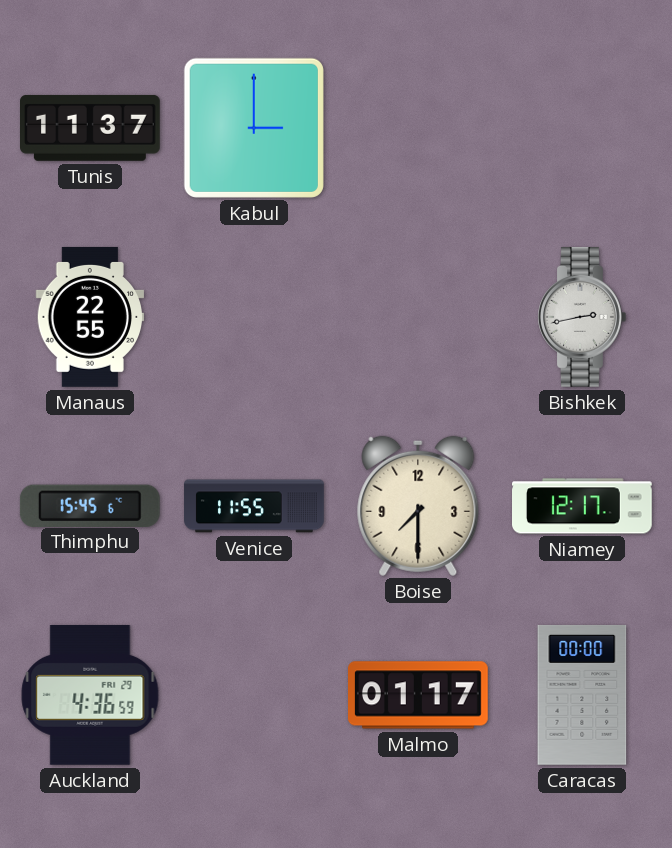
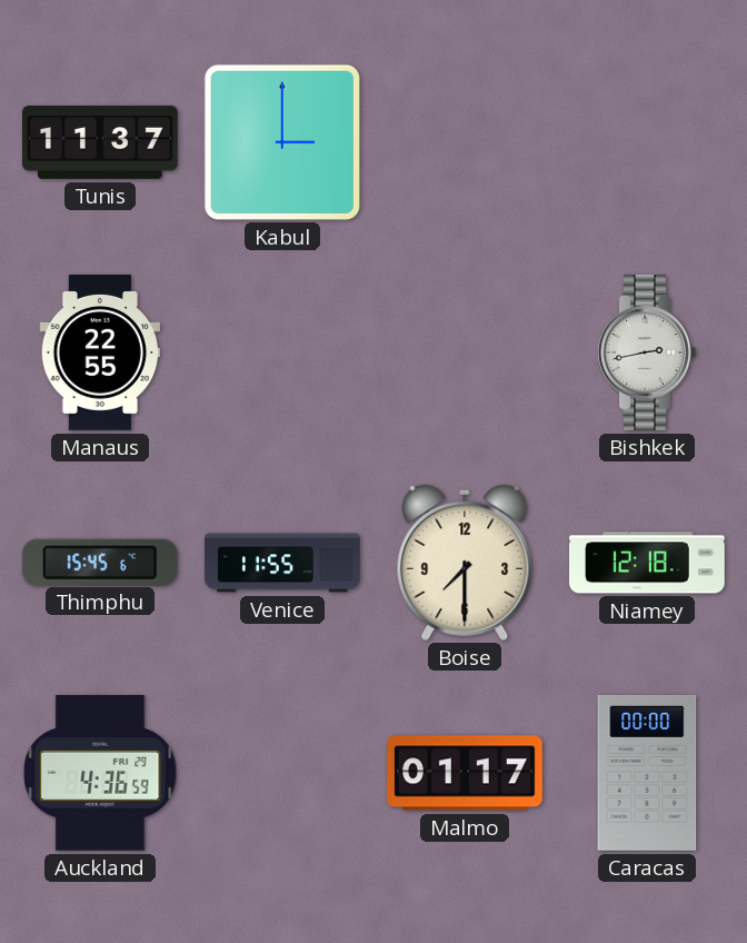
Niamey: 12:17 -> 12:18
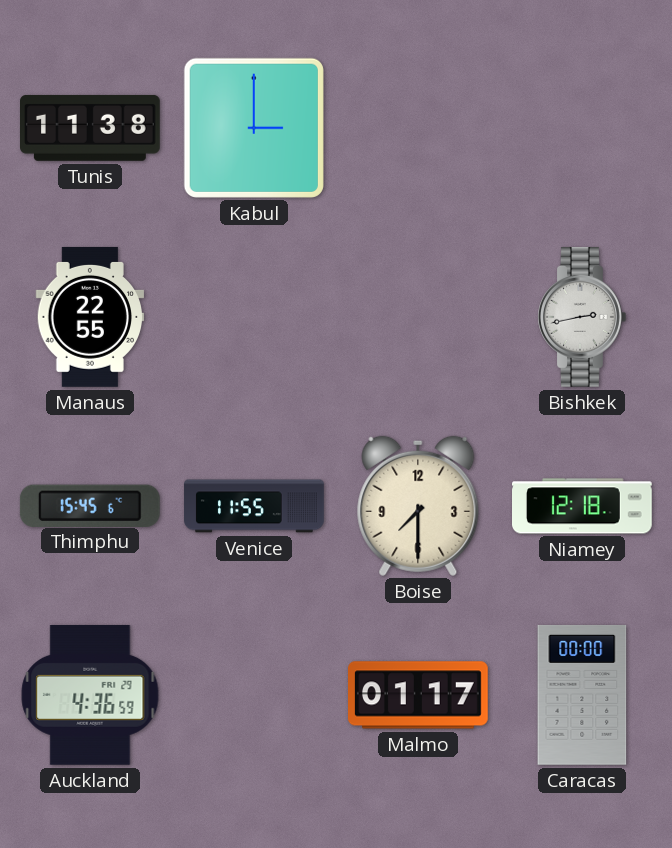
Tunis: 11:37 -> 11:38
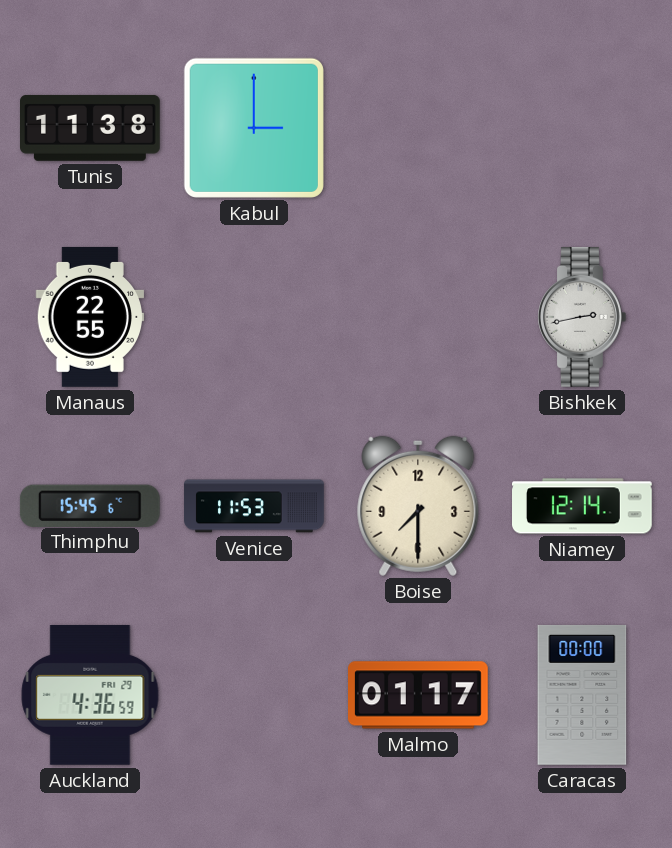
Venice: 11:55 -> 11:53
Niamey: 12:18 -> 12:14
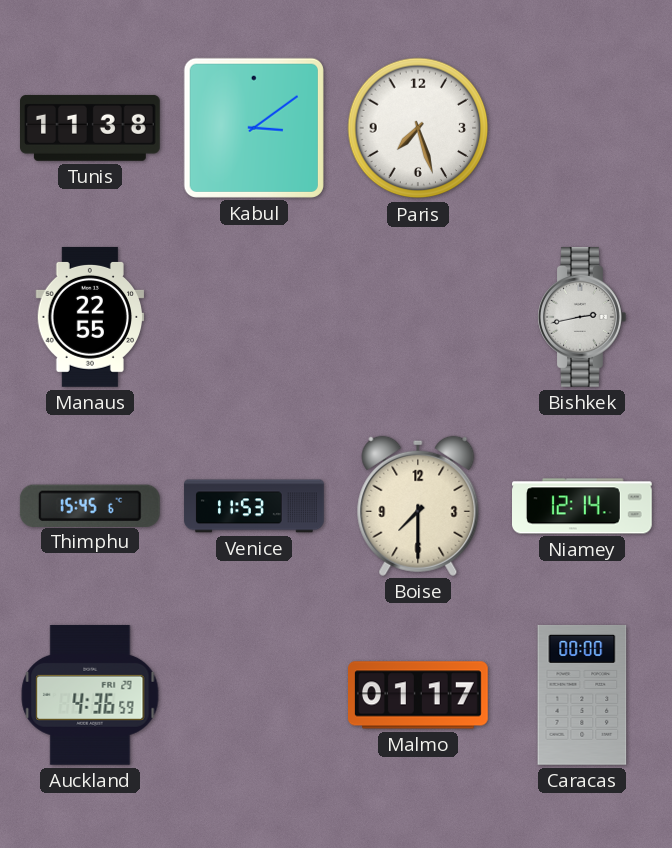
Kabul: 3:00 -> 3:09
Paris: none -> 7:27
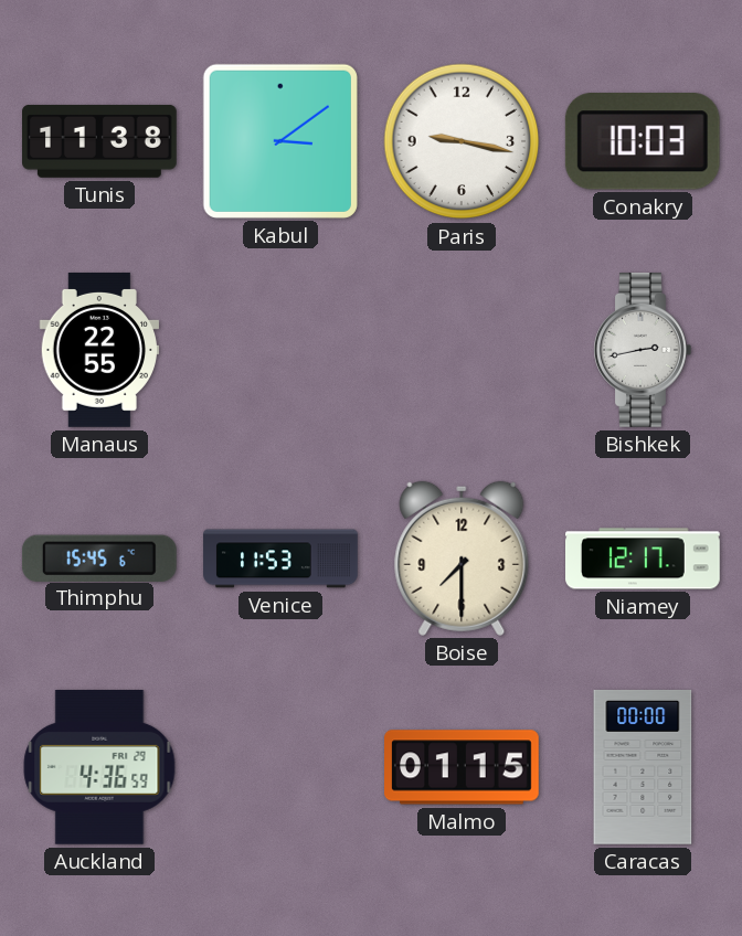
Paris: 7:27 -> 9:17
Conakry: none -> 10:03
Niamey: 12:14 -> 12:17
Malmo: 01:17 -> 01:15
